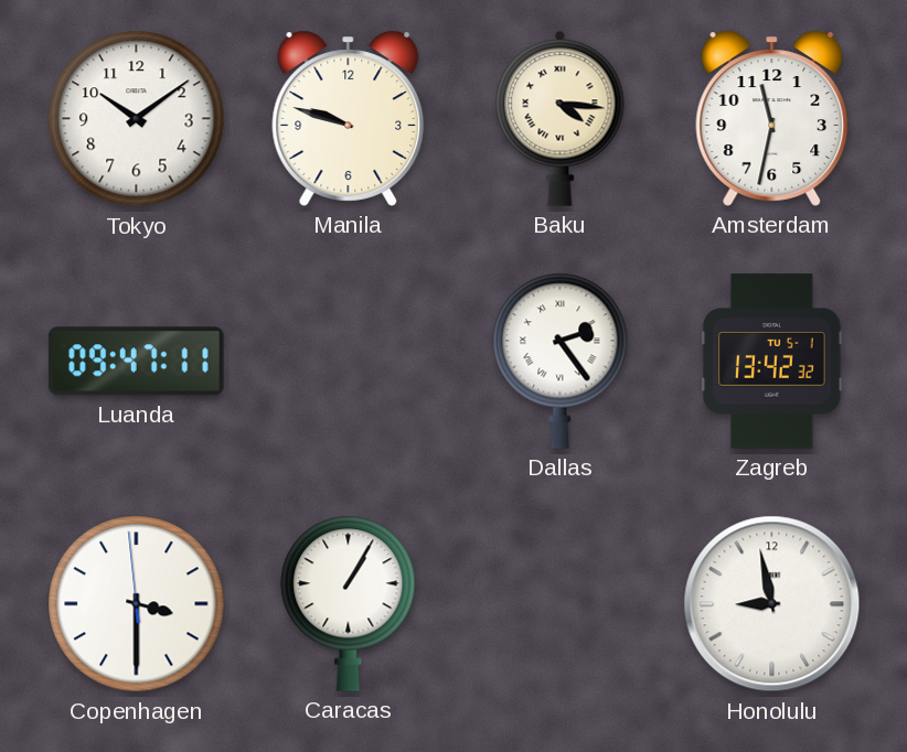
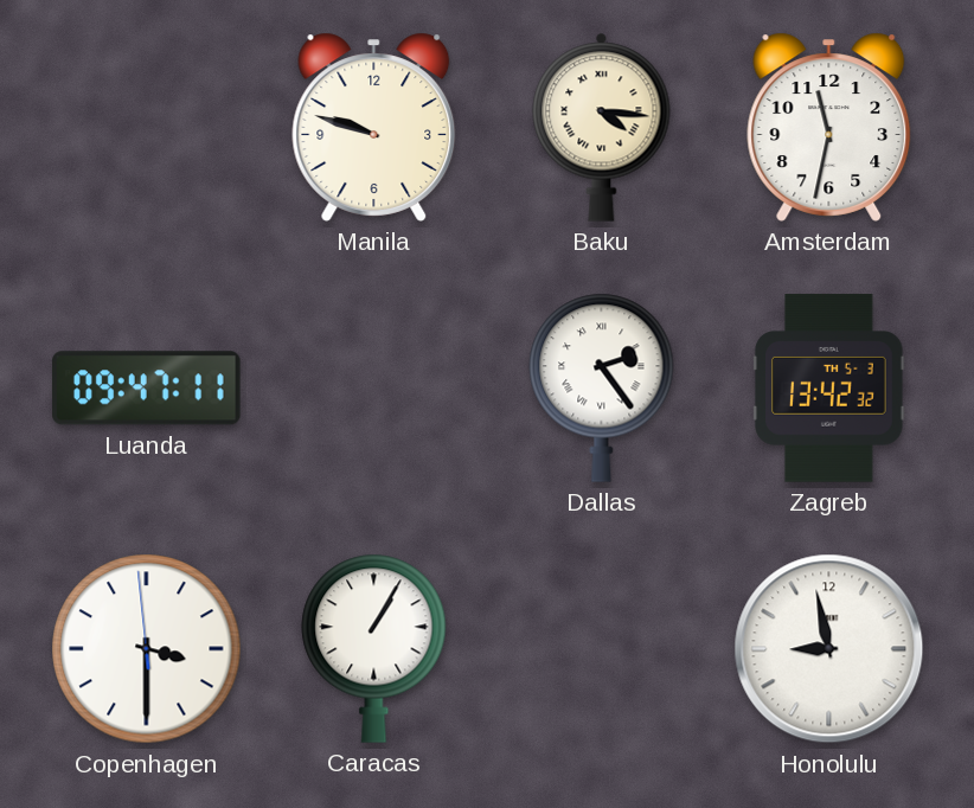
Tokyo: 10:09 -> none
Zagreb date: TU 5-1 -> TH 5-3
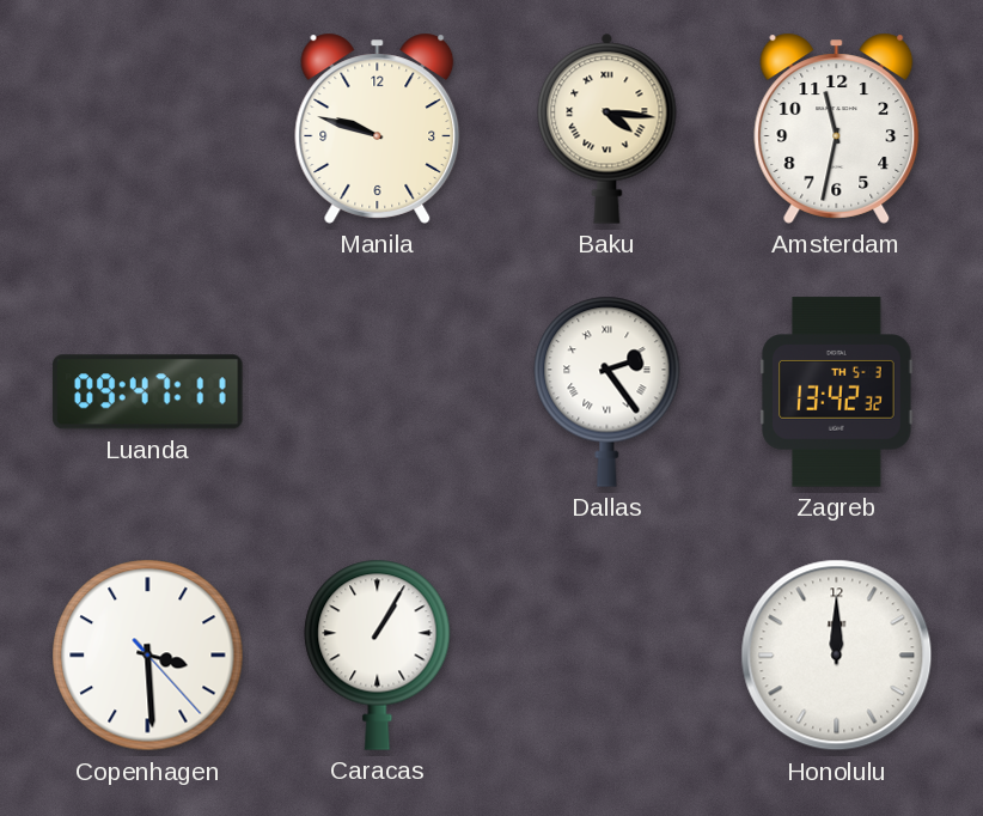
Copenhagen: 3:29:59 -> 3:29:23
Honolulu: 8:58 -> 12:00
